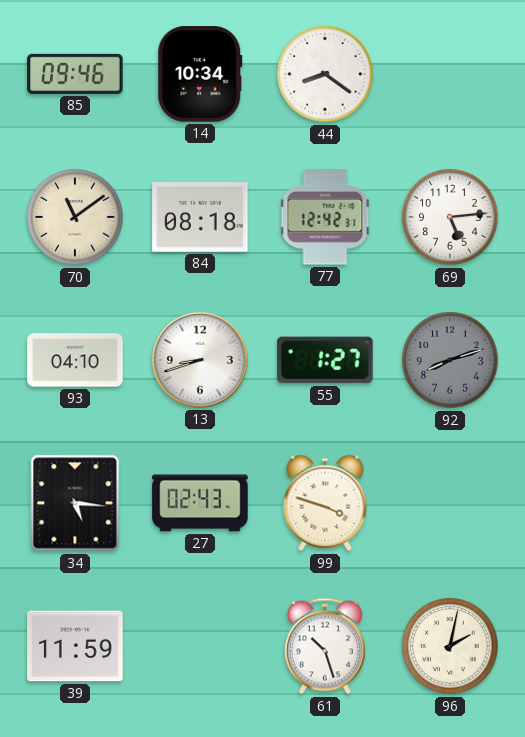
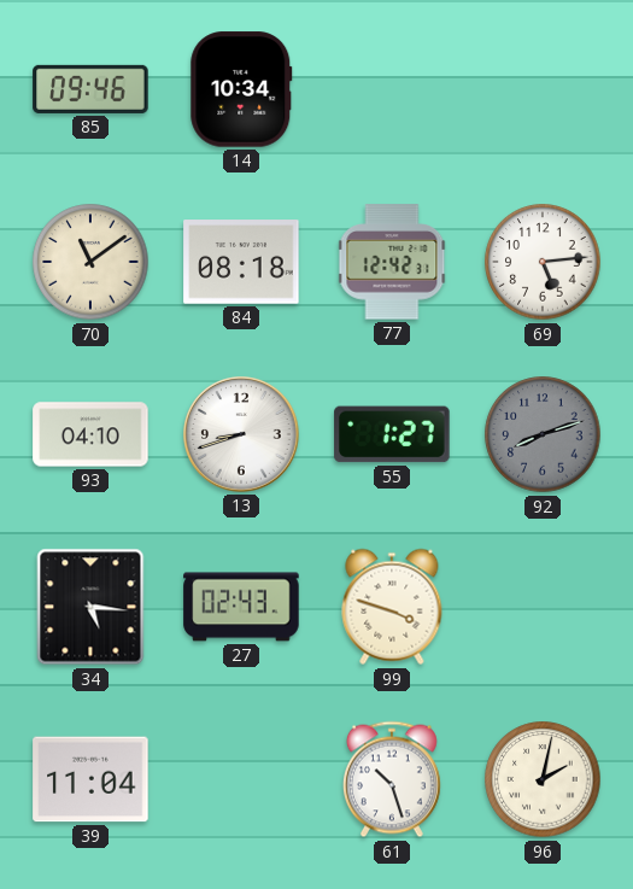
44: 8:21 -> none
39: 11:59 -> 11:04
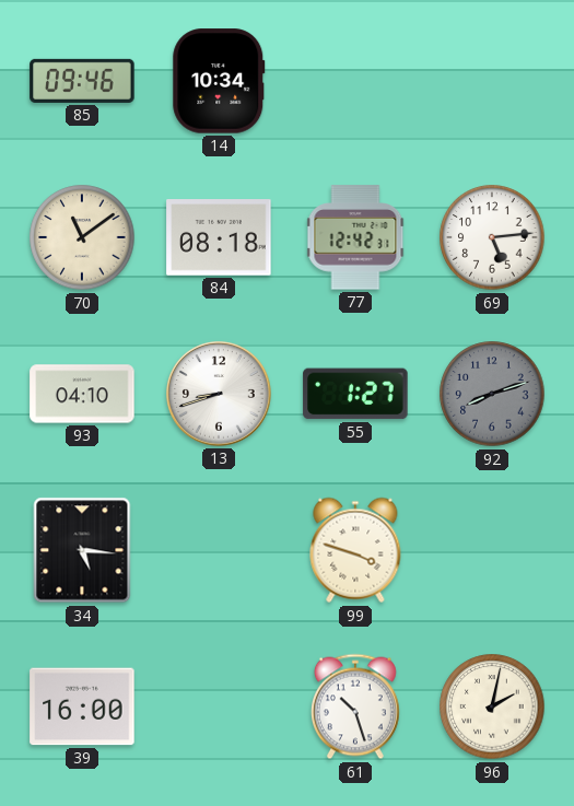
27: 02:43 -> none
39: 11:04 -> 16:00
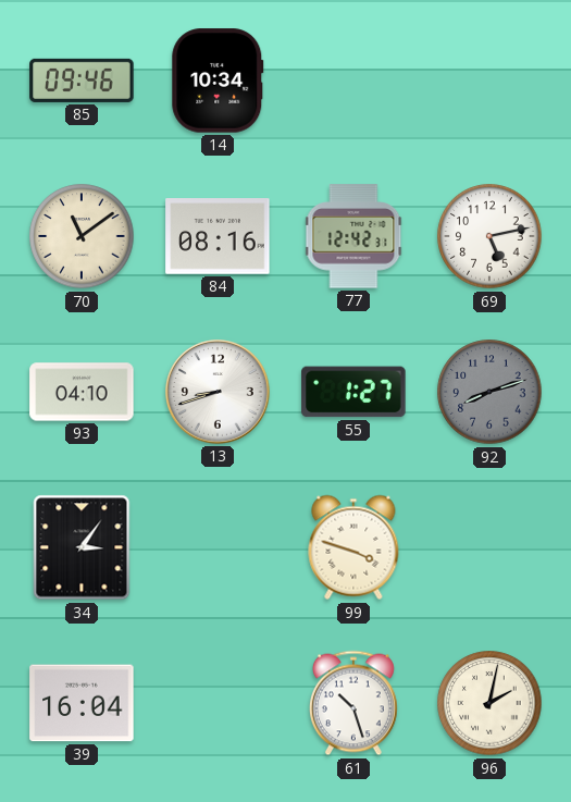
84: 08:18 -> 08:16
69: 5:14 -> 5:13
34: 5:16 -> 3:06
39: 16:00 -> 16:04
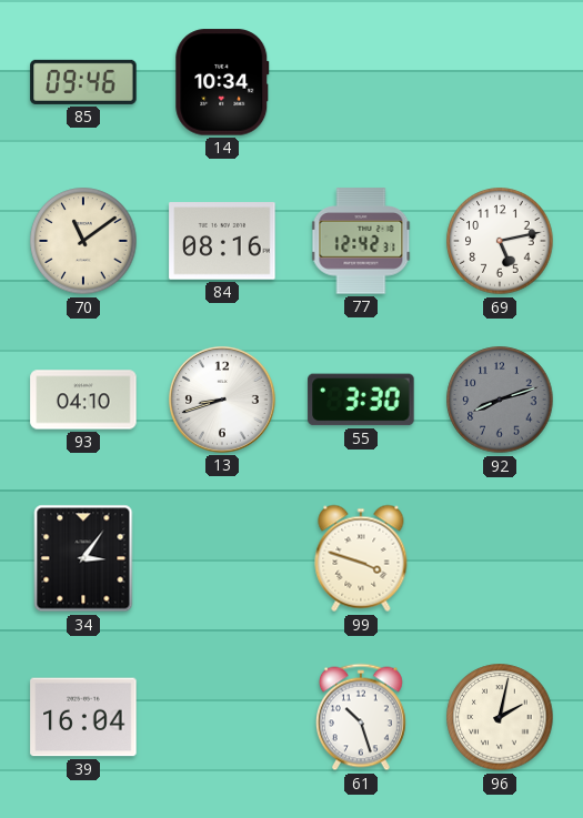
55: 1:27 -> 3:30
